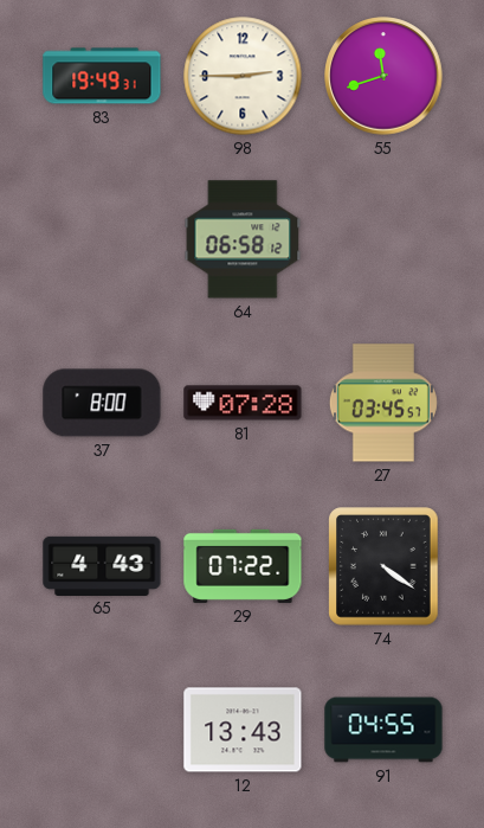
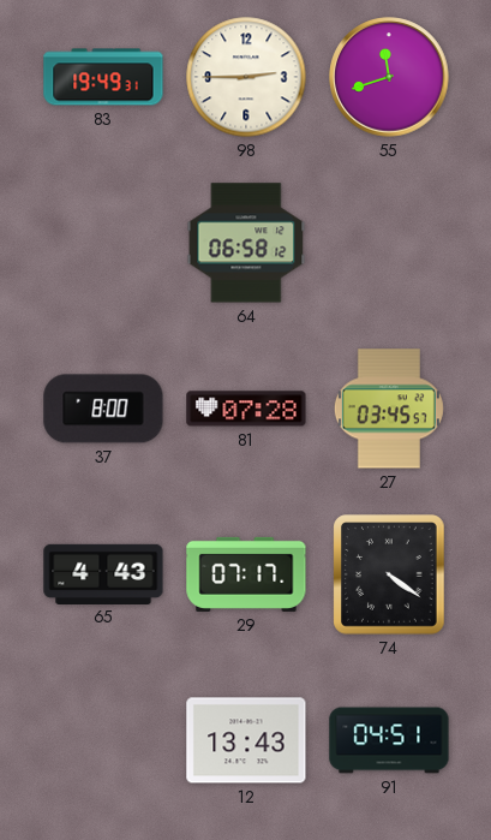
29: 07:22 -> 07:17
91: 04:55 -> 04:51
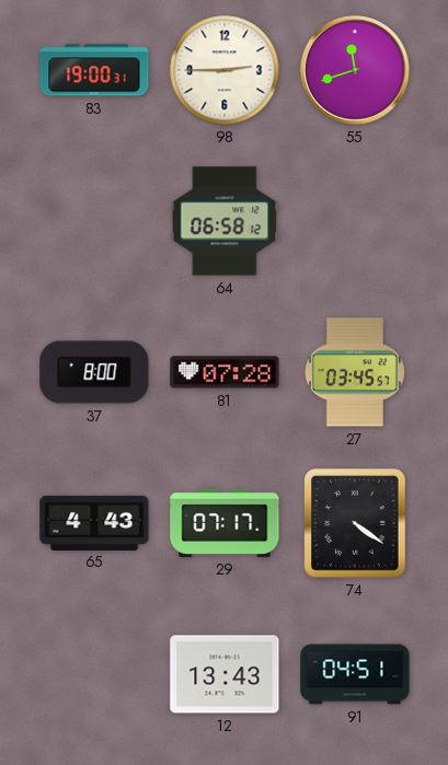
83: 19:49 -> 19:00
